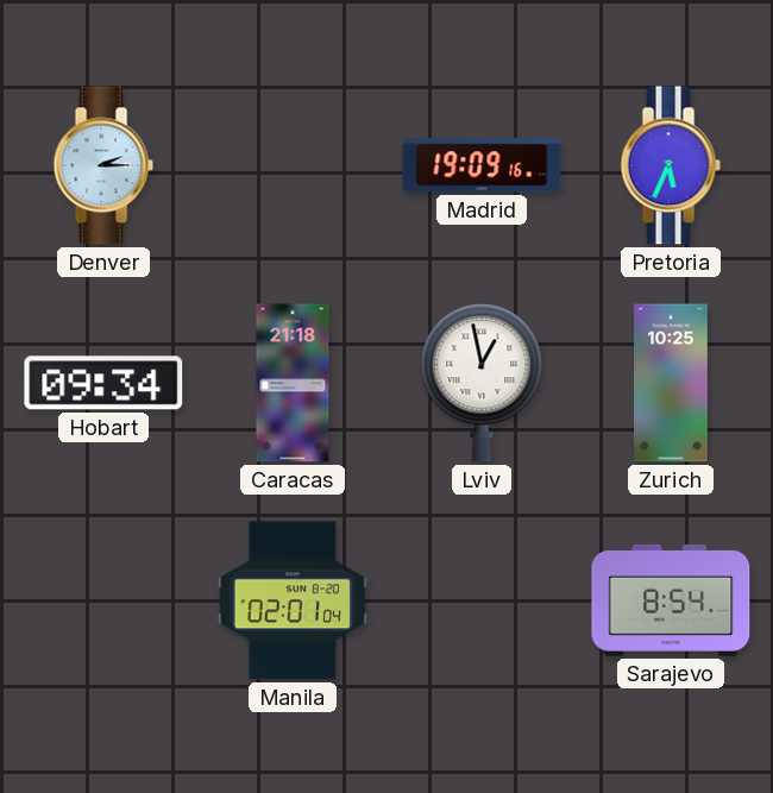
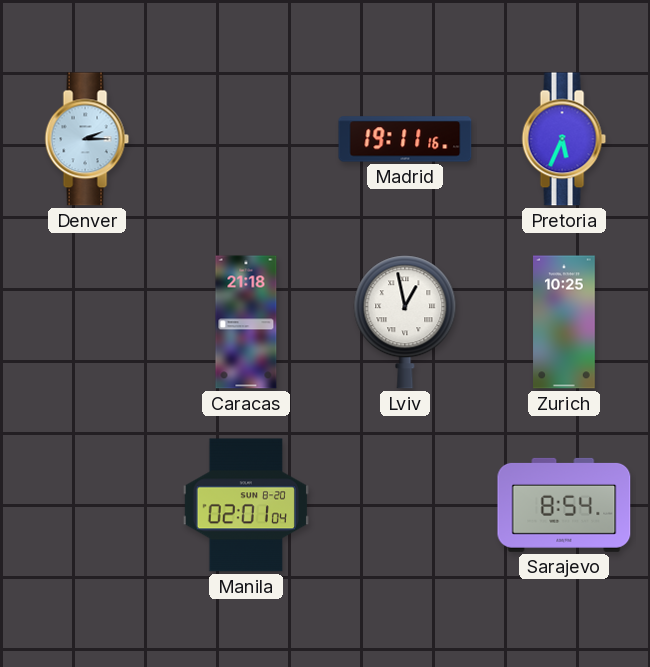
Madrid: 19:09 -> 19:11
Hobart: 09:34 -> none
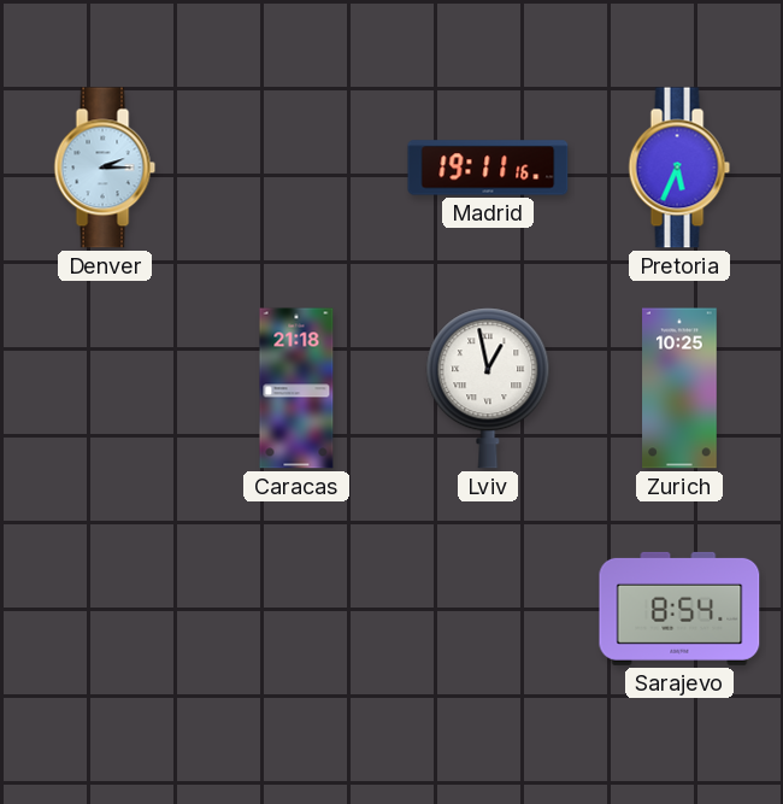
Manila: 02:01 -> none
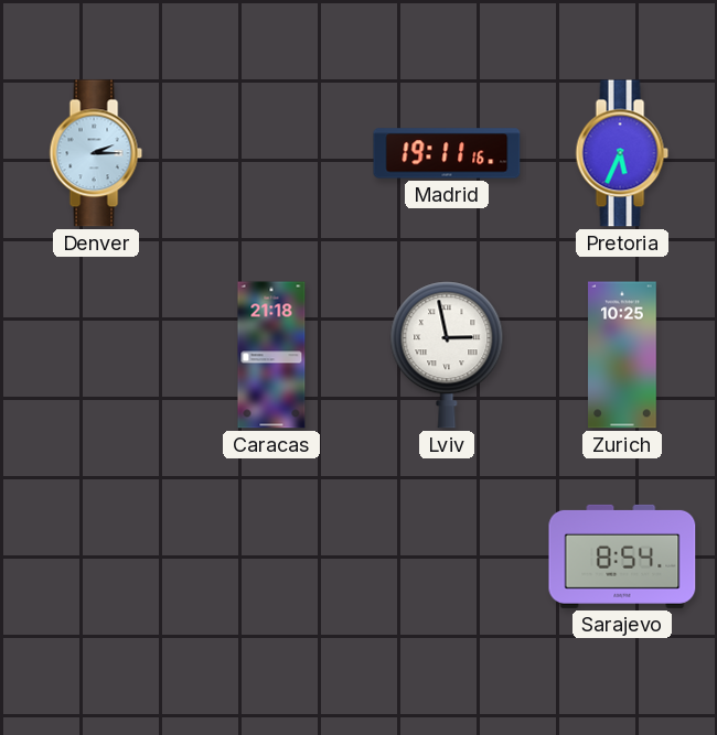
Lviv: 12:58 -> 2:58
